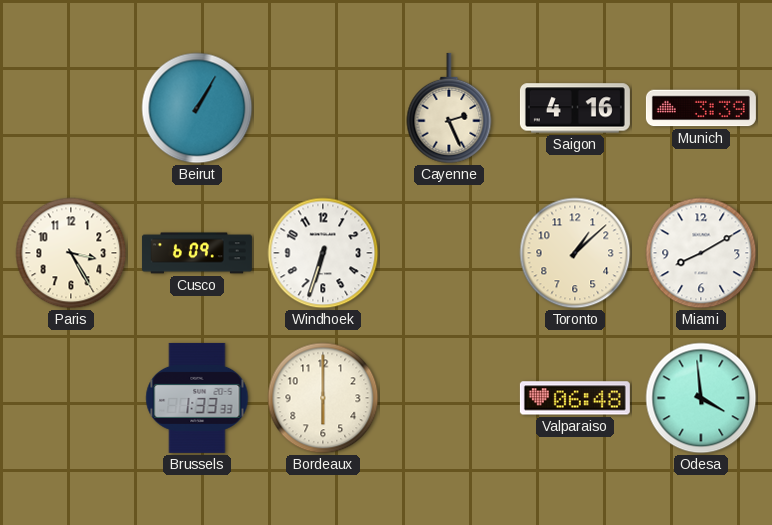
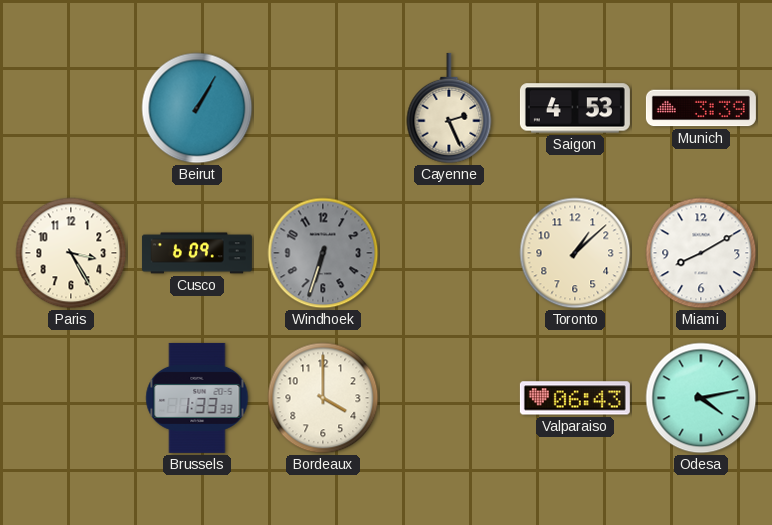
Saigon: 4:16 -> 4:53
Windhoek dial: white -> grey
Bordeaux: 6:00 -> 4:00
Valparaiso: 06:48 -> 06:43
Odesa: 3:59 -> 4:13
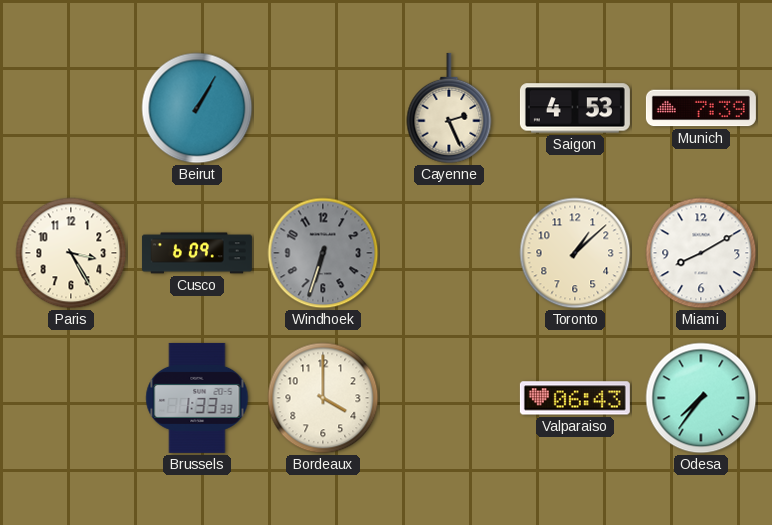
Munich: 3:39 -> 7:39
Odesa: 4:13 -> 7:36
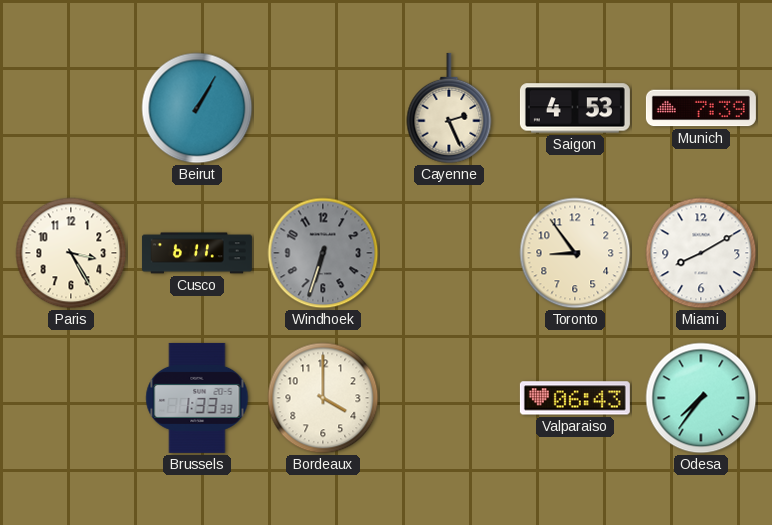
Cusco: 6:09 -> 6:11
Toronto: 1:08 -> 8:54
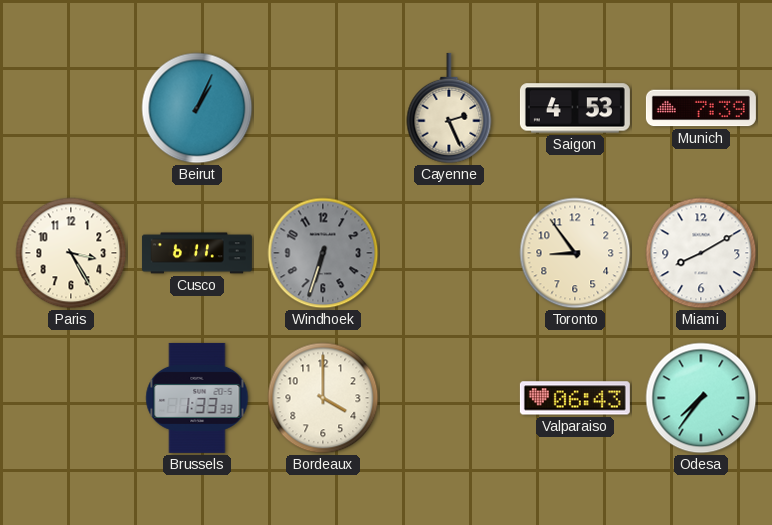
Beirut: 1:05 -> 1:04
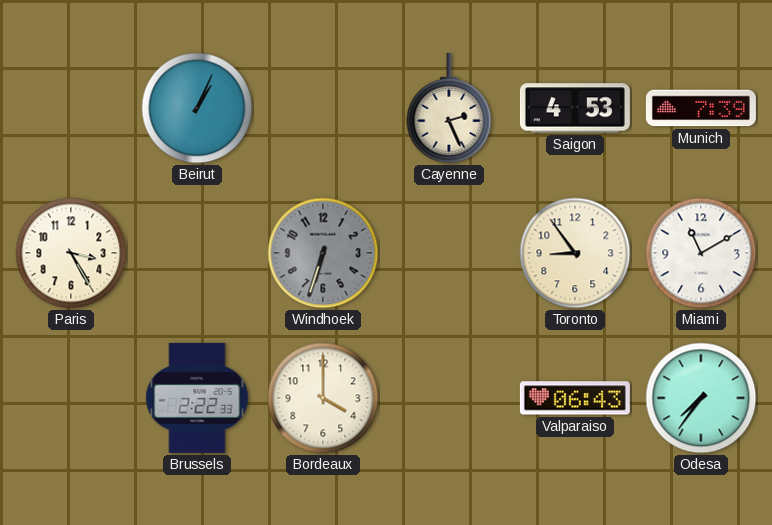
Cusco: 6:11 -> none
Miami: 8:10 -> 11:10
Brussels: 1:33 -> 2:22
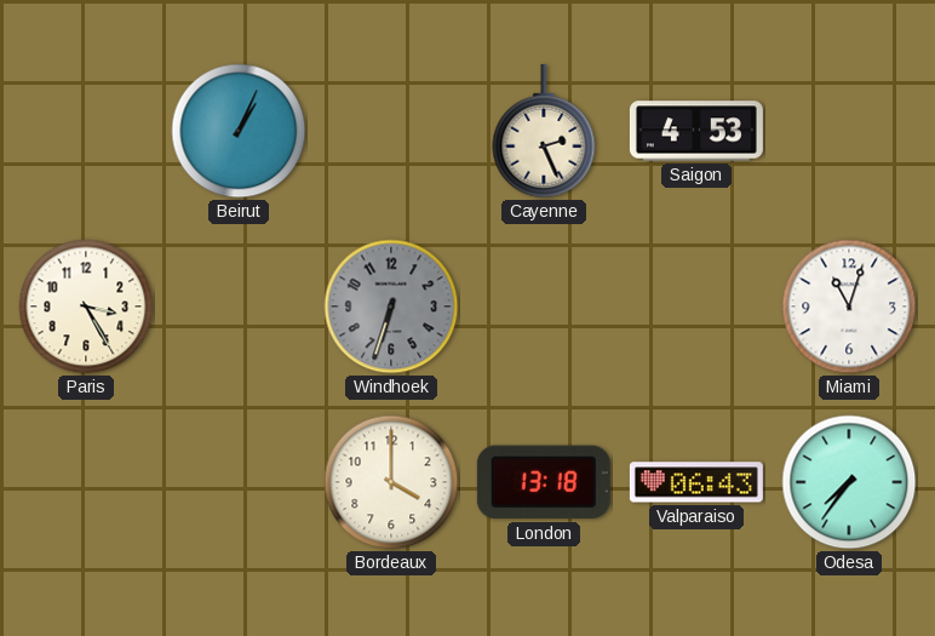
Munich: 7:39 -> none
Toronto: 8:54 -> none
Miami: 11:10 -> 11:03
Brussels: 2:22 -> none
London: none -> 13:18
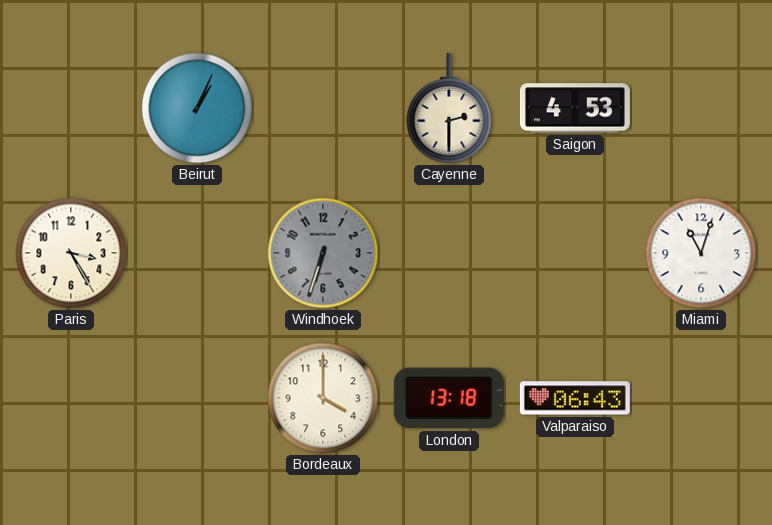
Cayenne: 2:26 -> 2:30
Odesa: 7:36 -> none
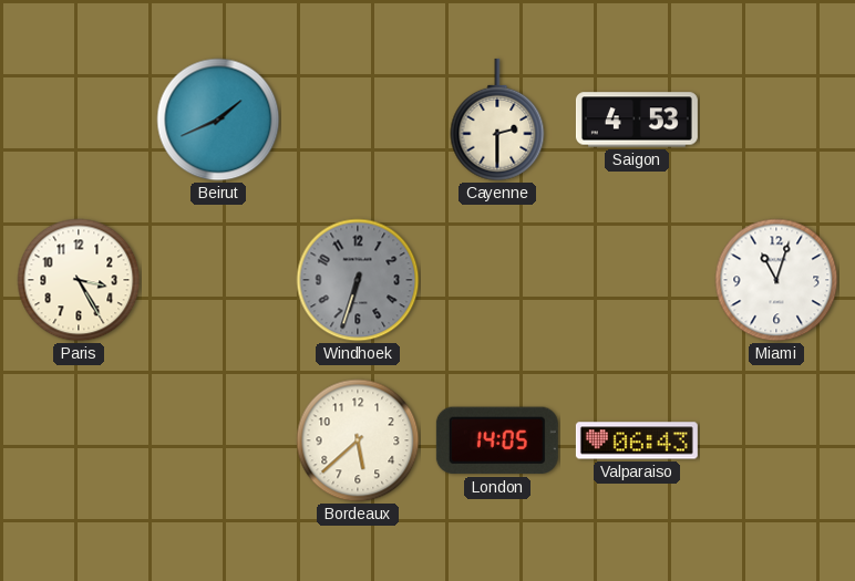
Beirut: 1:04 -> 1:41
Bordeaux: 4:00 -> 5:38
London: 13:18 -> 14:05
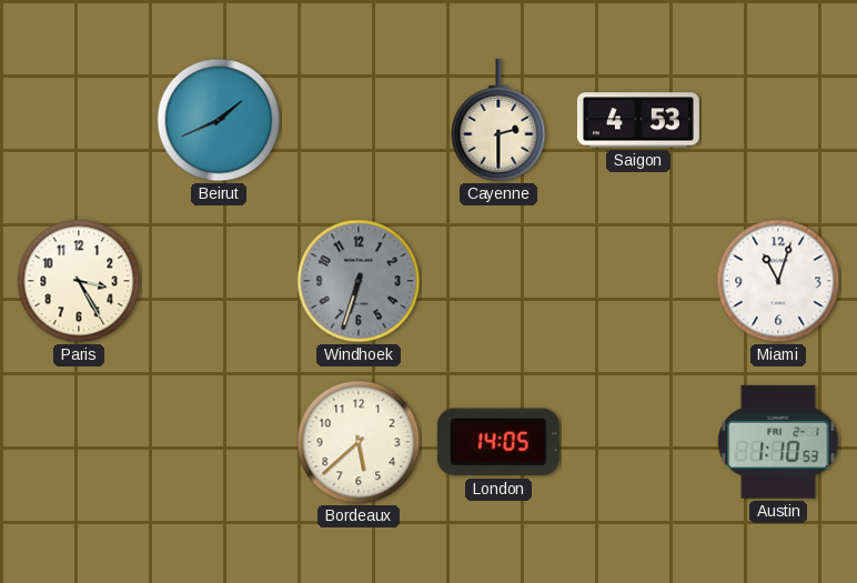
Valparaiso: 06:43 -> none
Austin: none -> 1:10
